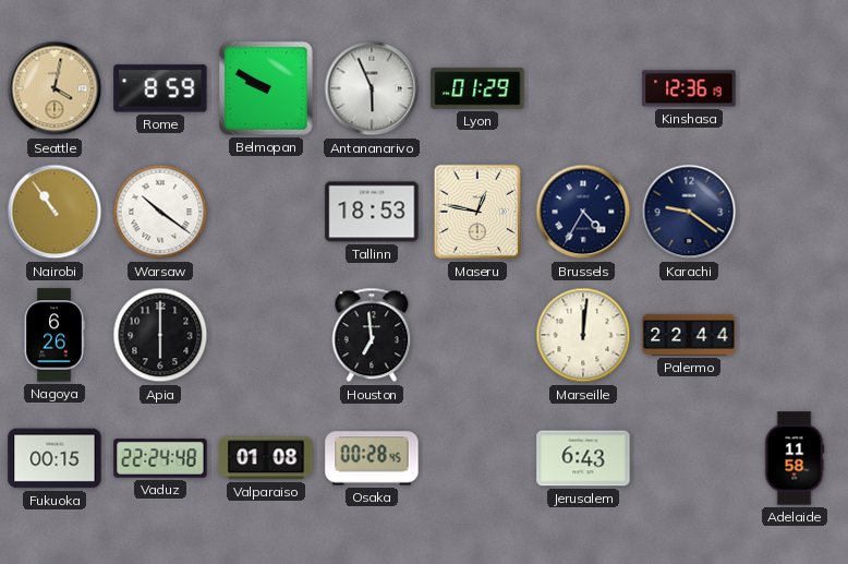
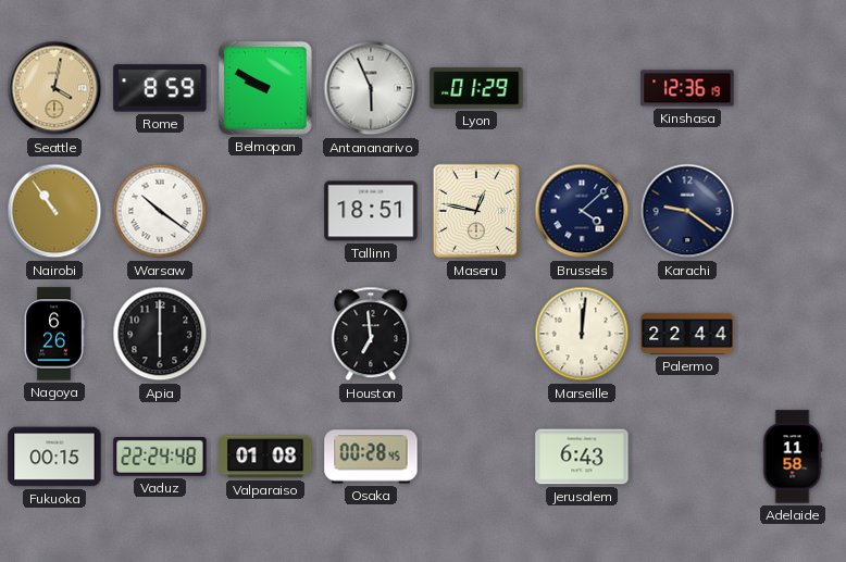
Tallinn: 18:53 -> 18:51
Brussels: 4:35 -> 4:08
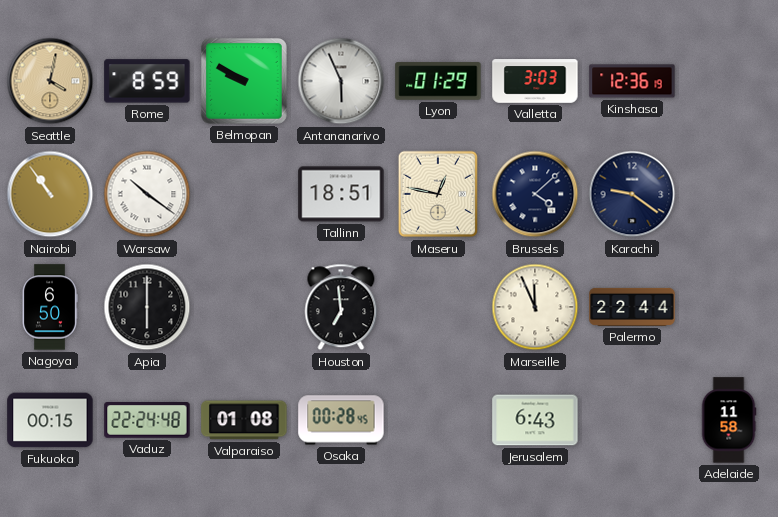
Valletta: none -> 3:03
Nagoya: 6:26 -> 6:50
Marseille: 12:01 -> 11:56
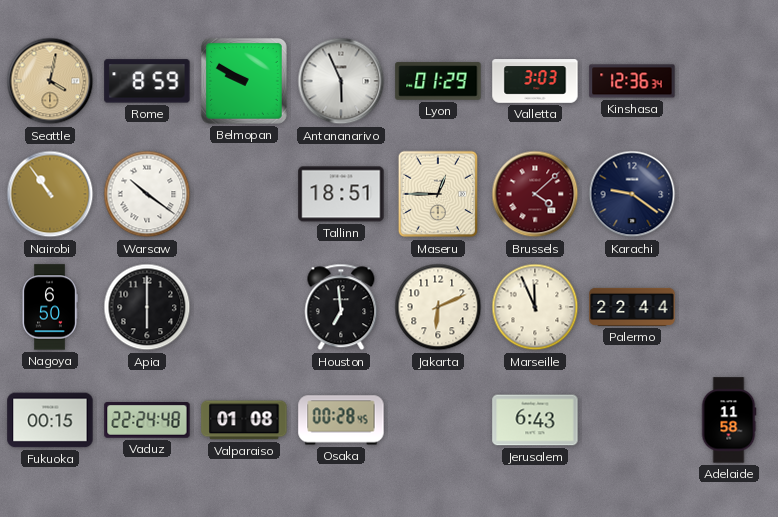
Kinshasa: 12:36:19 -> 12:36:34
Maseru: 12:47 -> 12:45
Brussels dial: navy -> burgundy
Jakarta: none -> 6:11
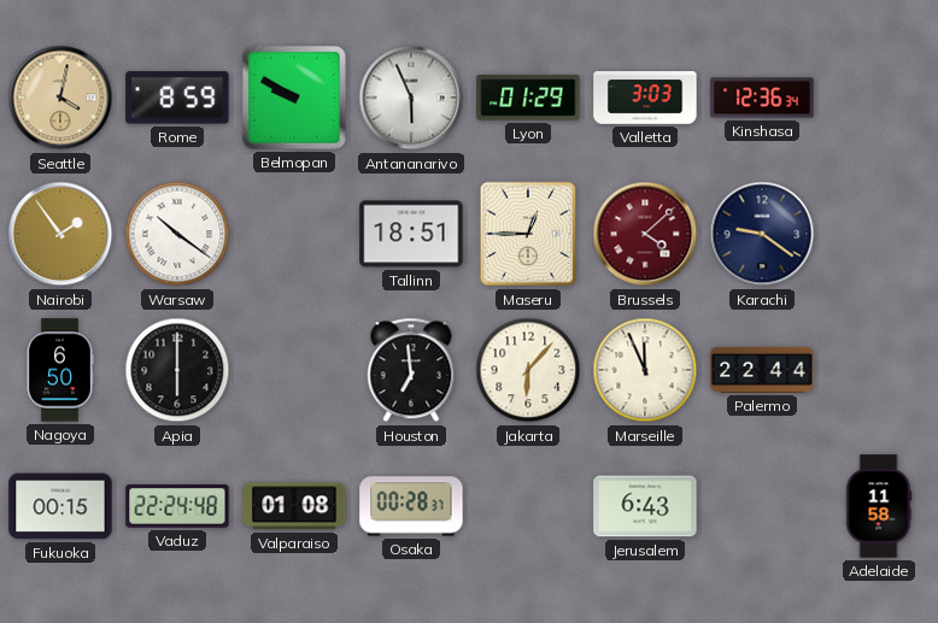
Nairobi: 10:54 -> 1:54
Jakarta: 6:11 -> 6:07
Osaka: 00:28:45 -> 00:28:37
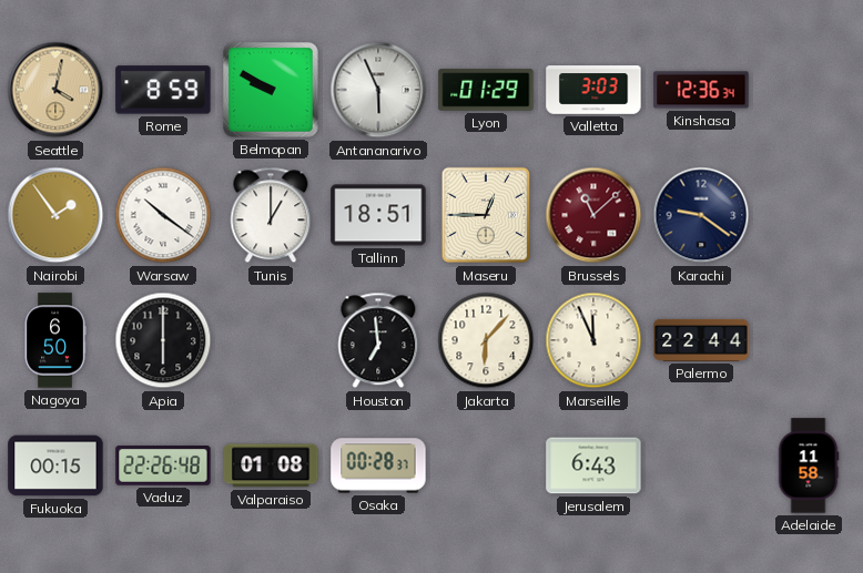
Tunis: none -> 1:00
Brussels: 4:08 -> 11:08
Vaduz: 22:24 -> 22:26
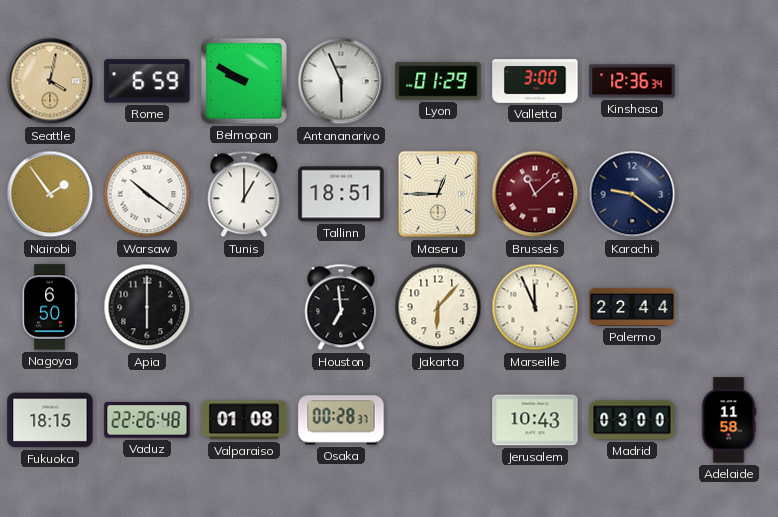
Rome: 8:59 -> 6:59
Valletta: 3:03 -> 3:00
Fukuoka: 00:15 -> 18:15
Jerusalem: 6:43 -> 10:43
Madrid: none -> 03:00
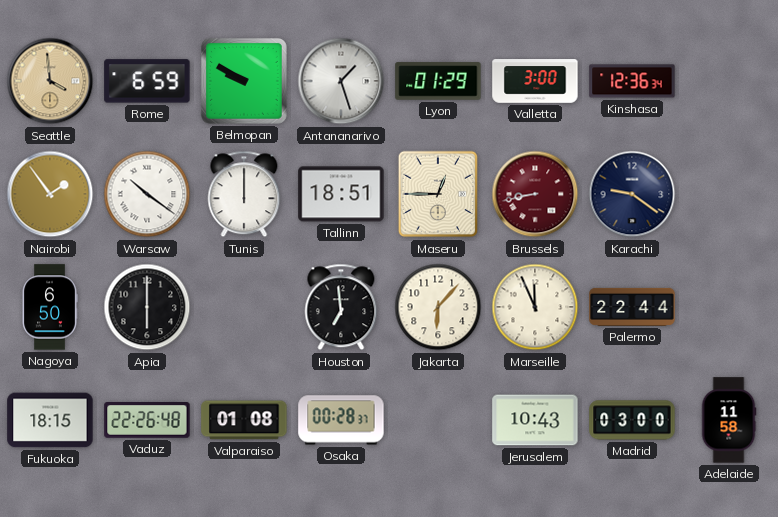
Seattle: 4:02 -> 3:59
Antananarivo: 5:56 -> 1:27
Tunis: 1:00 -> 12:00
Brussels: 11:08 -> 8:43
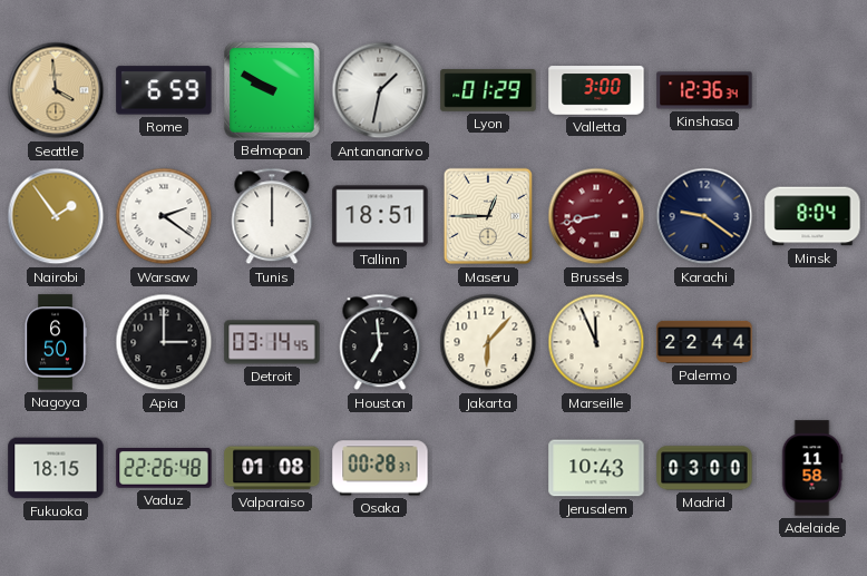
Antananarivo: 1:27 -> 1:32
Warsaw: 10:21 -> 2:21
Minsk: none -> 8:04
Apia: 6:00 -> 3:00
Detroit: none -> 03:14
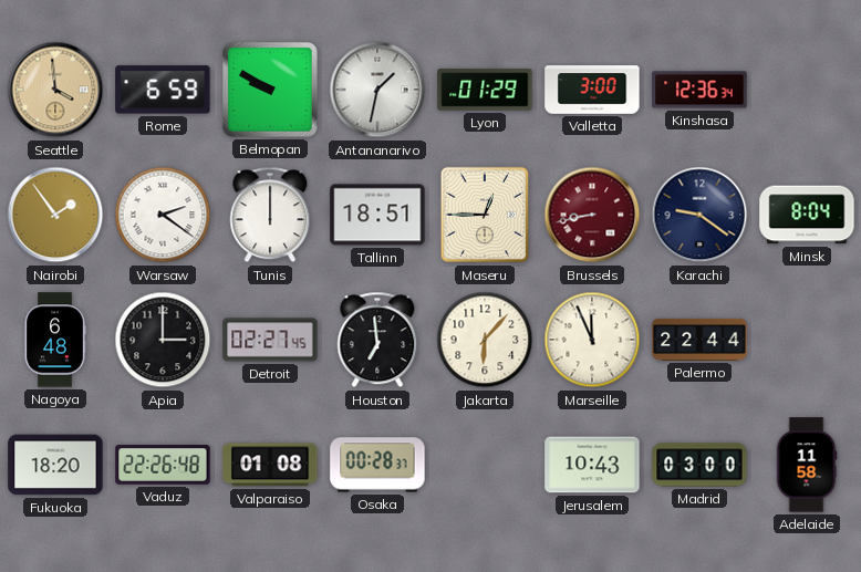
Nagoya: 6:50 -> 6:48
Detroit: 03:14 -> 02:27
Fukuoka: 18:15 -> 18:20
